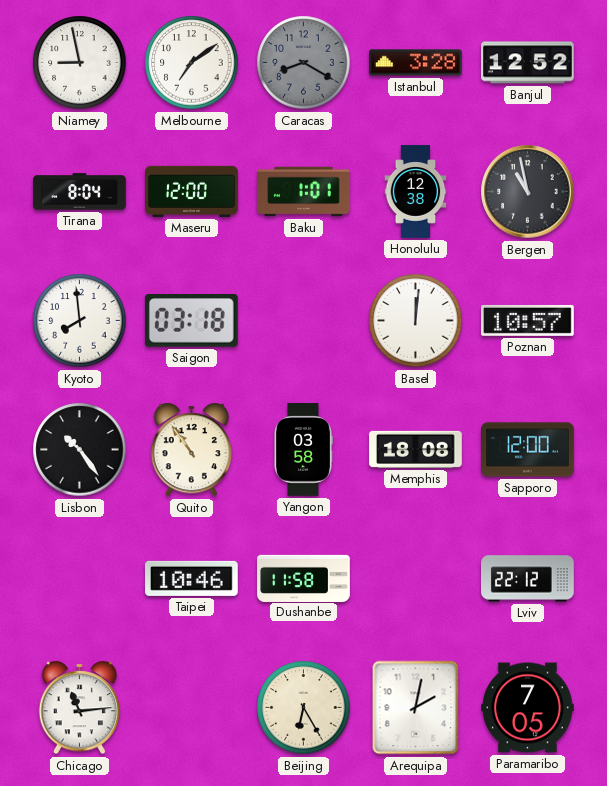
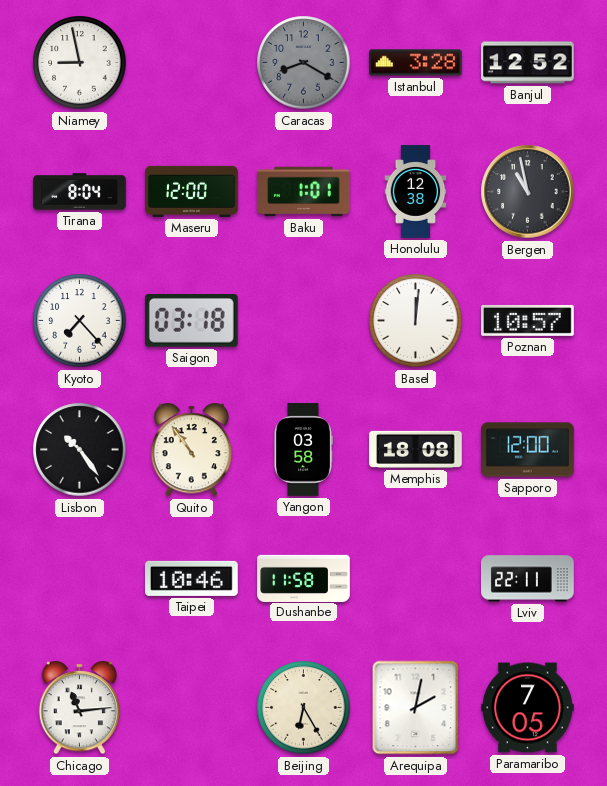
Melbourne: 7:09 -> none
Kyoto: 7:59 -> 7:23
Lviv: 22:12 -> 22:11
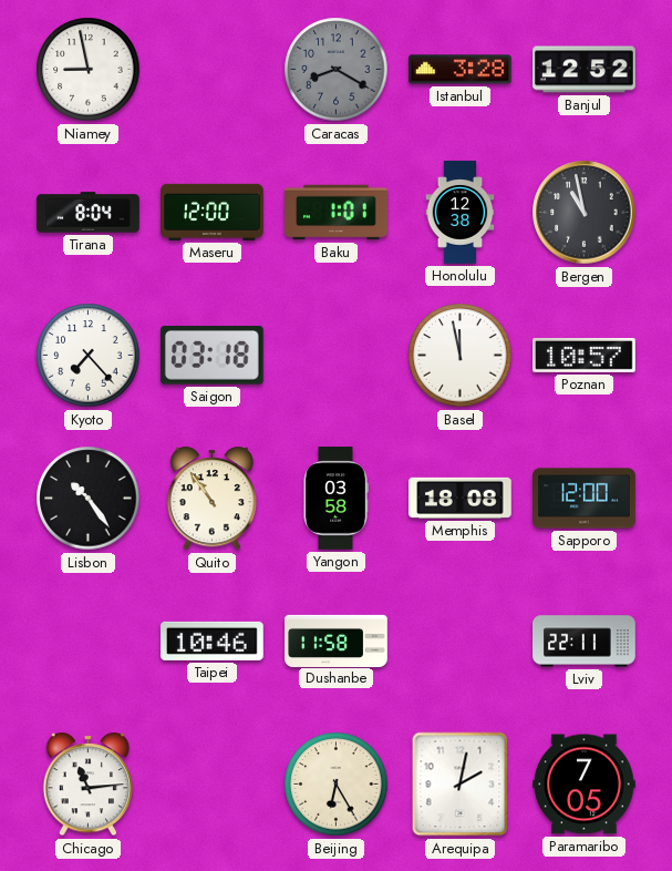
Basel: 12:01 -> 11:58
